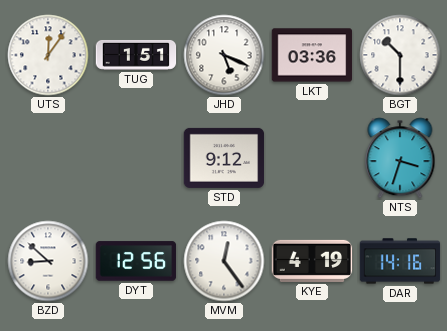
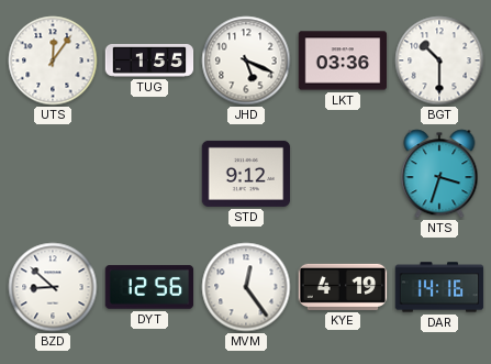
TUG: 1:51 -> 1:55
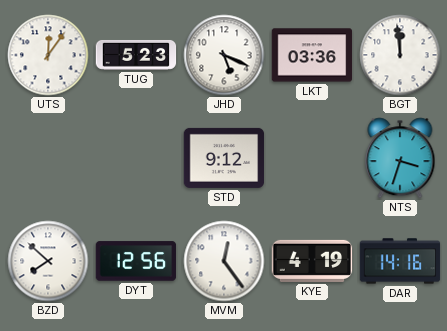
TUG: 1:55 -> 5:23
BGT: 10:30 -> 11:59
BZD: 8:52 -> 7:52
